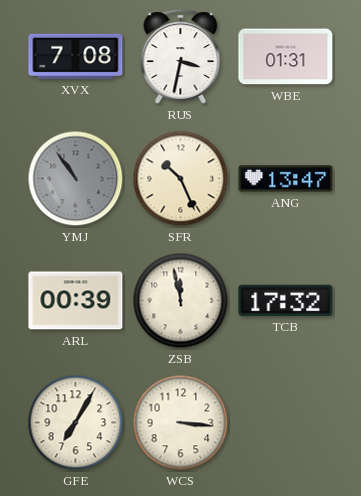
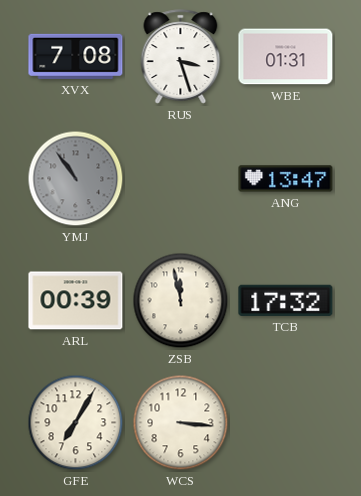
RUS: 3:32 -> 3:27
SFR: 10:26 -> none
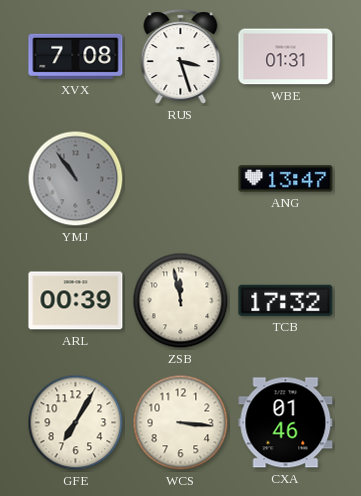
CXA: none -> 01:46
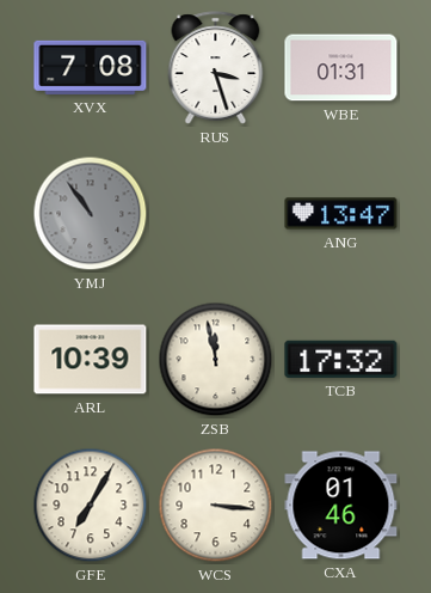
ARL: 00:39 -> 10:39
